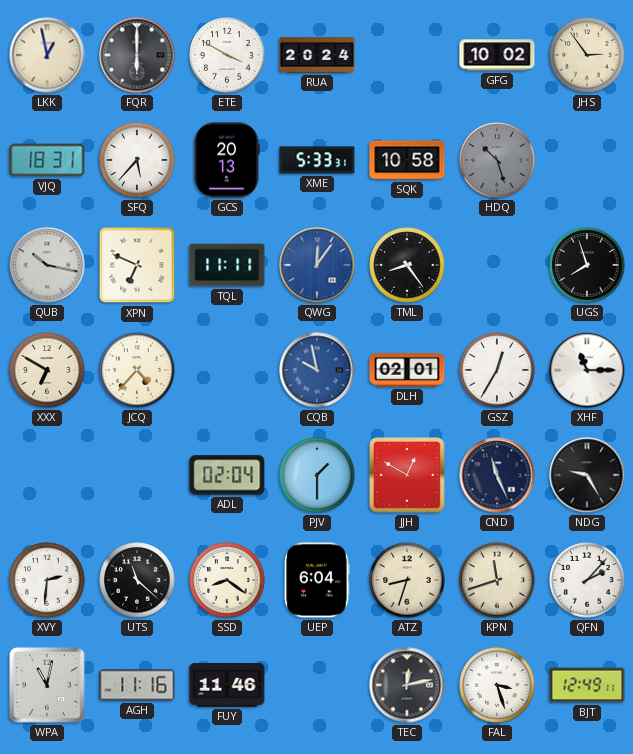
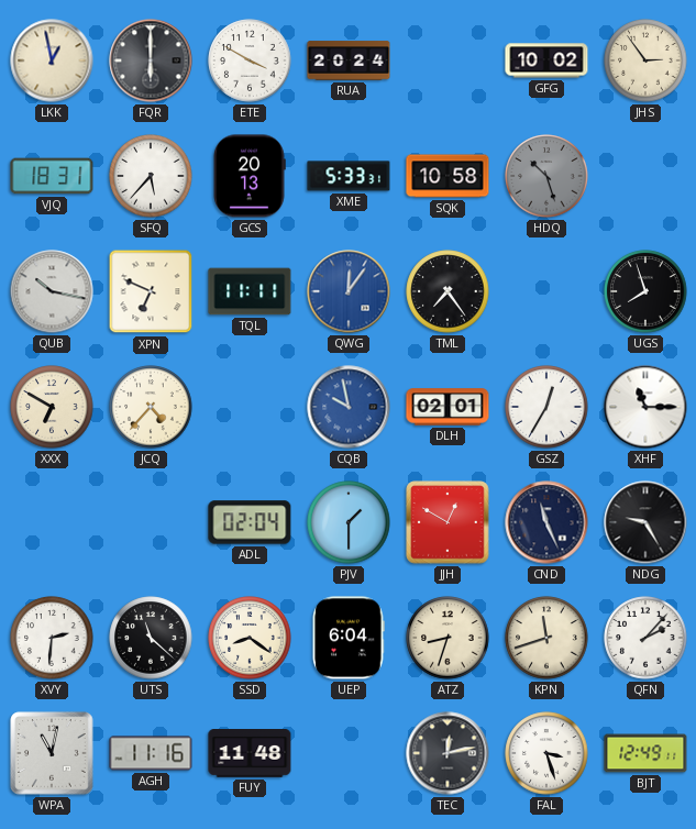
TML: 8:24 -> 7:24
FUY: 11:46 -> 11:48
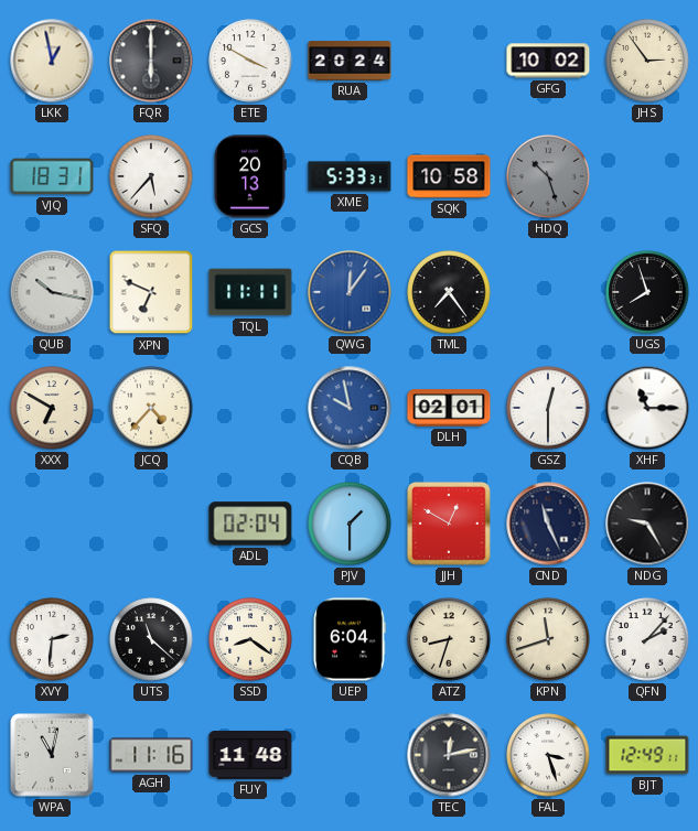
GSZ: 12:35 -> 12:30
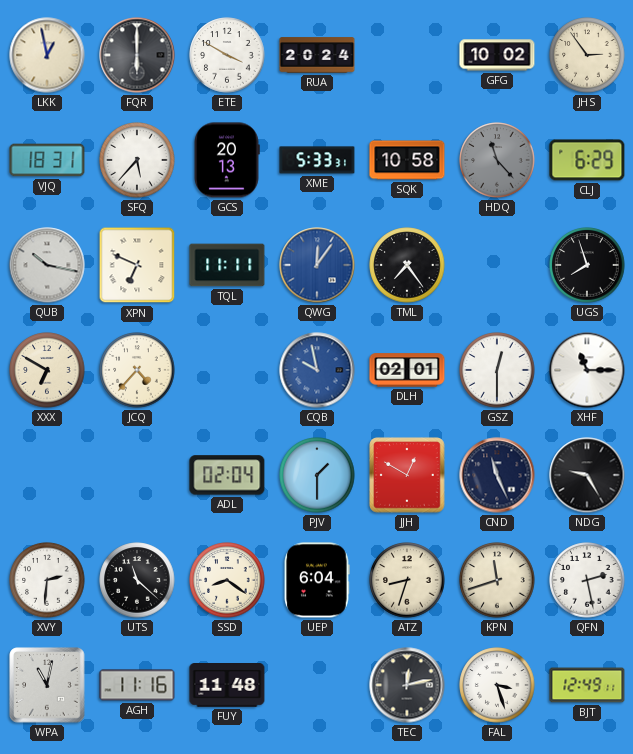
HDQ: 10:27 -> 11:23
CLJ: none -> 6:29
QFN: 2:07 -> 2:28
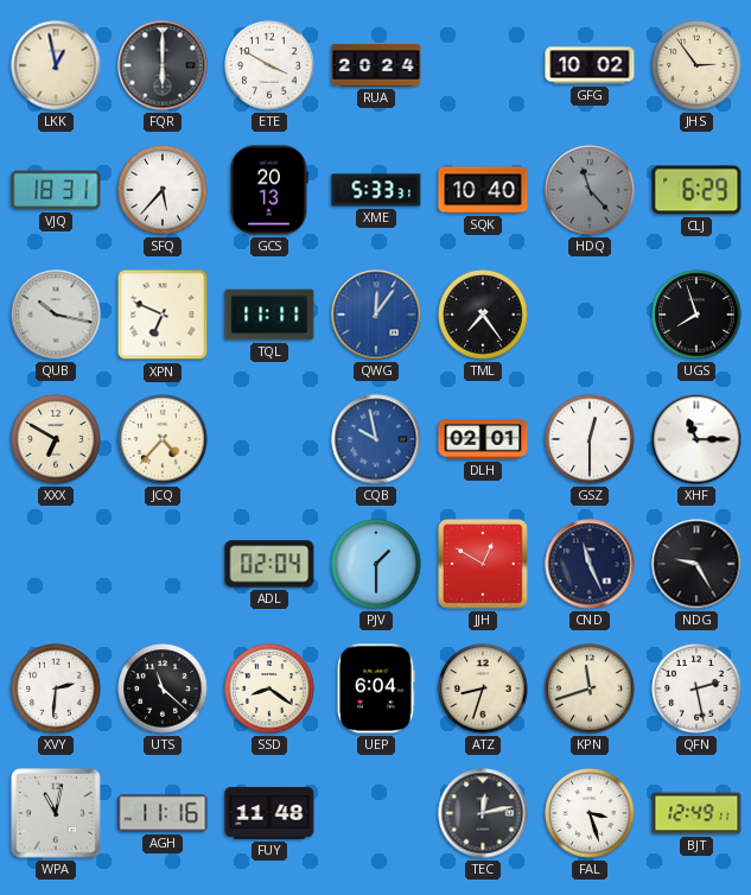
SQK: 10:58 -> 10:40
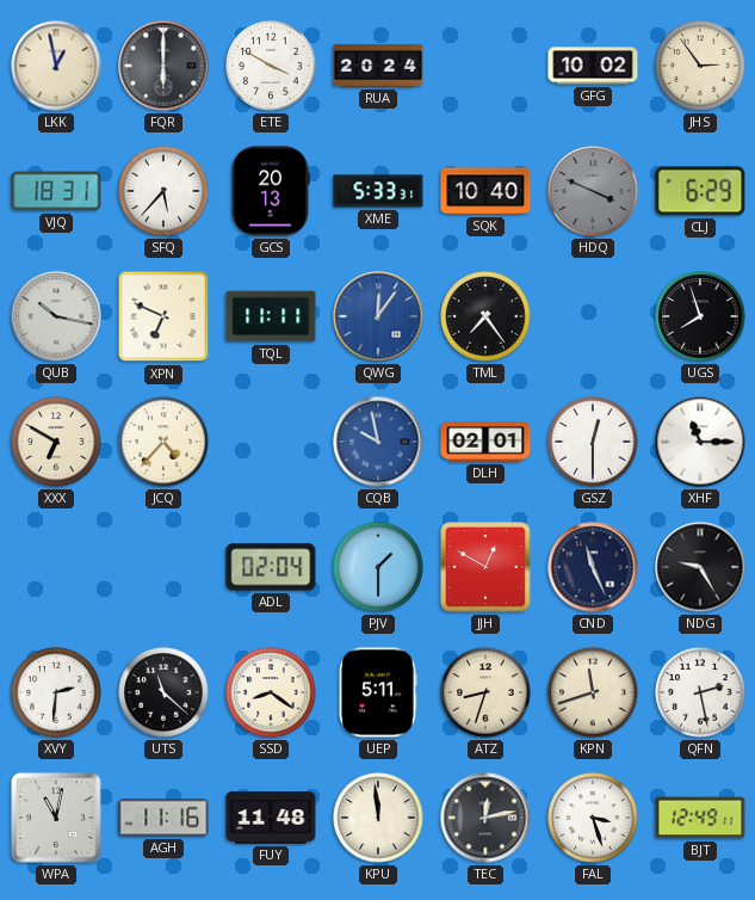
HDQ: 11:23 -> 3:49
UEP: 6:04 -> 5:11
KPU: none -> 11:59
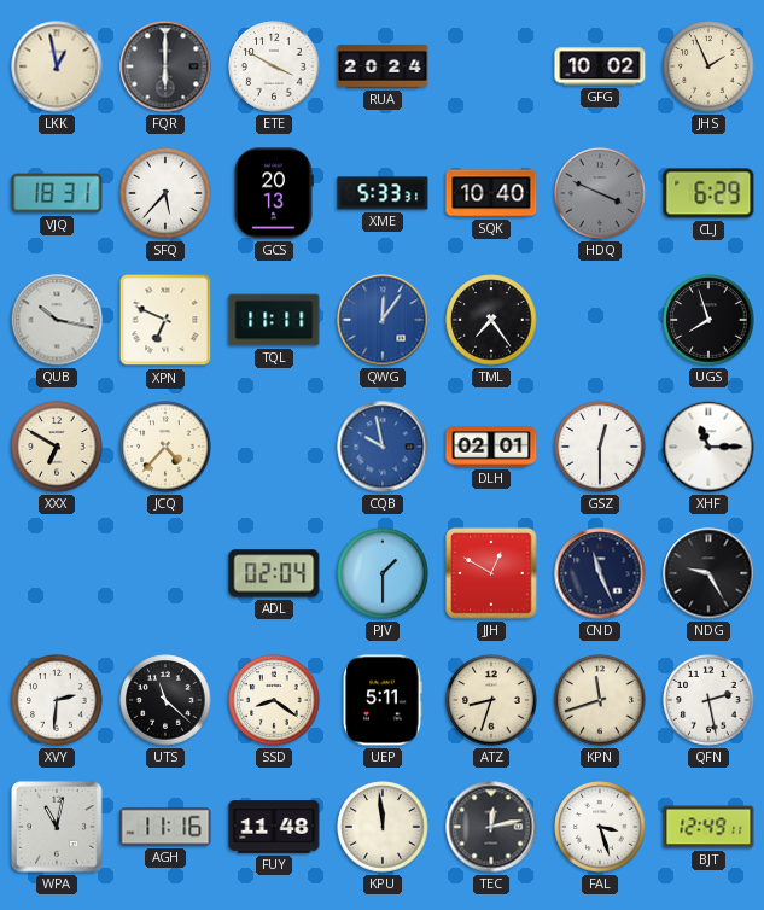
JHS: 2:54 -> 1:56
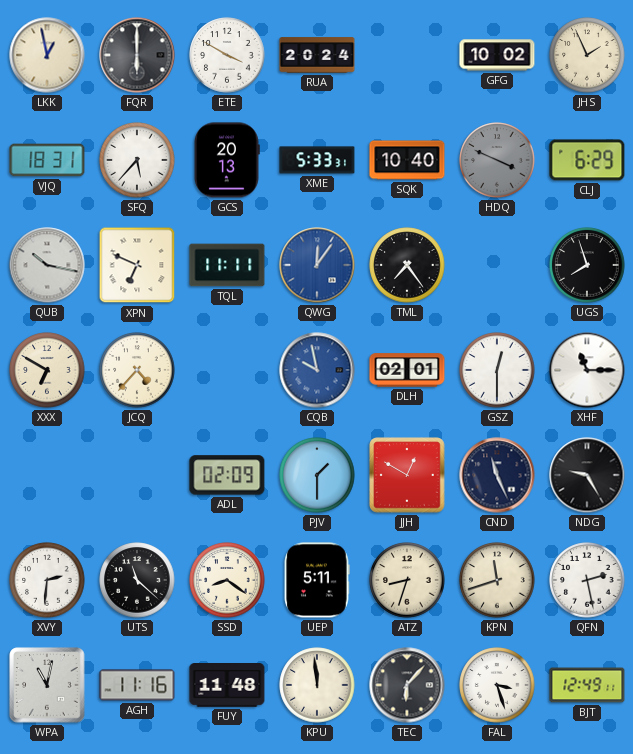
ADL: 02:04 -> 02:09
TEC: 12:13 -> 6:07
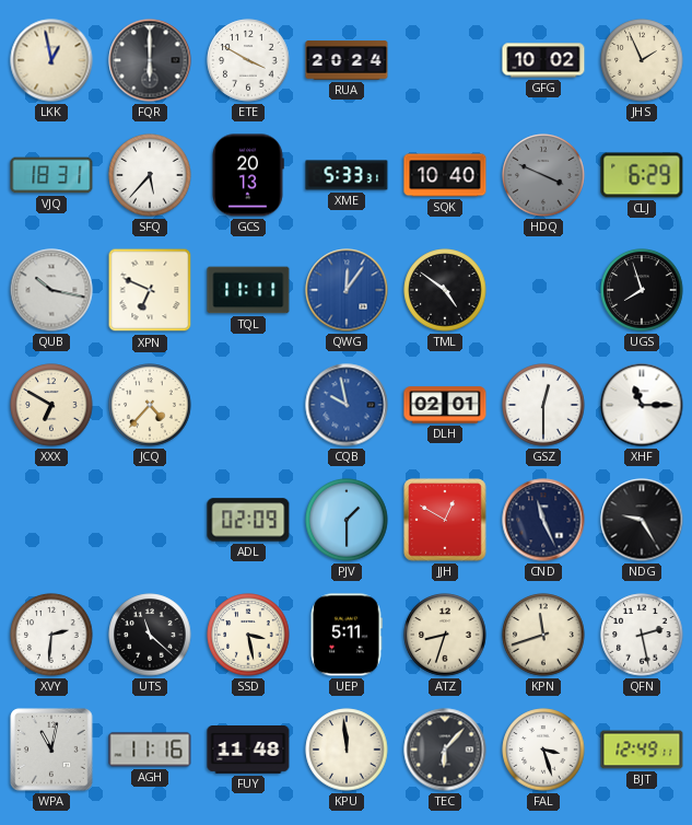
TML: 7:24 -> 4:51
SSD: 8:21 -> 3:28
